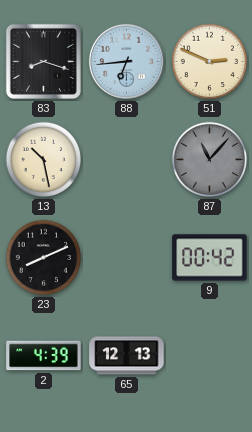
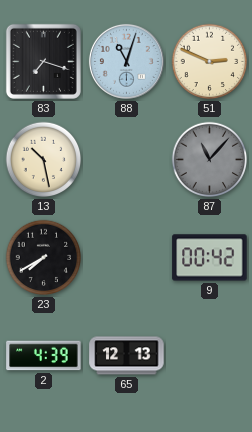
83: 8:18 -> 7:18
88: 6:44 -> 11:03
23: 8:11 -> 7:40
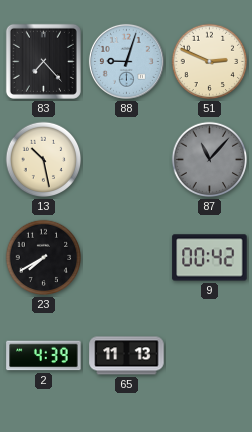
83: 7:18 -> 7:23
88: 11:03 -> 9:03
65: 12:13 -> 11:13
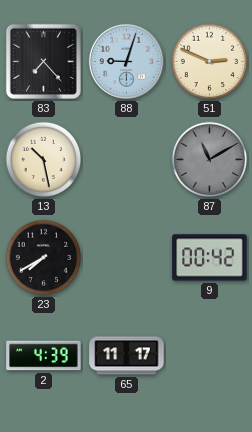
87: 11:07 -> 11:10
65: 11:13 -> 11:17
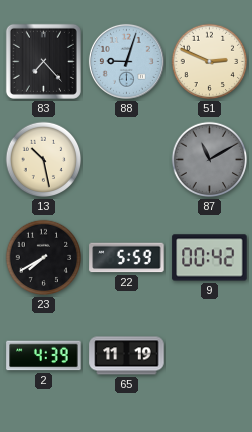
22: none -> 5:59
65: 11:17 -> 11:19
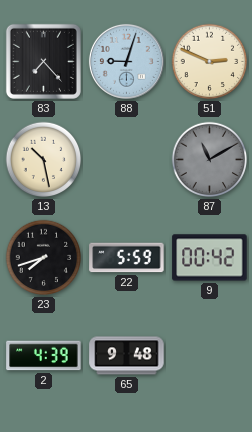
23: 7:40 -> 7:42
65: 11:19 -> 9:48
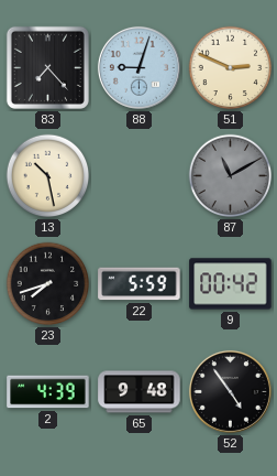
52: none -> 4:54
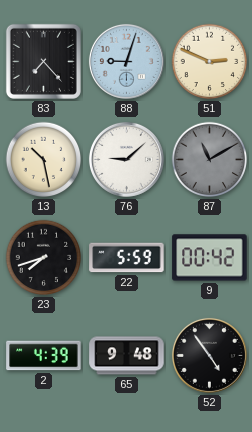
76: none -> 9:08
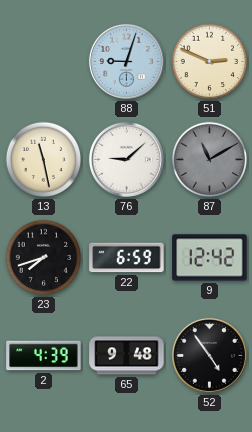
83: 7:23 -> none
13: 10:28 -> 11:28
22: 5:59 -> 6:59
9: 00:42 -> 12:42
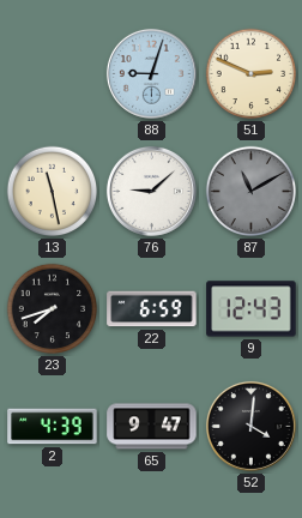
9: 12:42 -> 12:43
65: 9:48 -> 9:47
52: 4:54 -> 4:01
